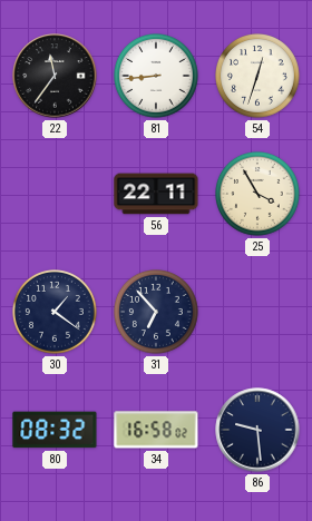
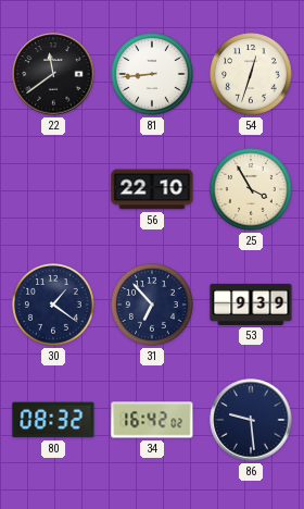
22: 11:36 -> 11:39
56: 22:11 -> 22:10
53: none -> 9:39
34: 16:58 -> 16:42
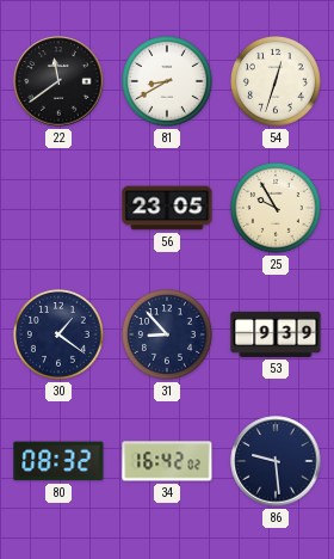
81: 8:44 -> 8:40
56: 22:10 -> 23:05
25: 3:55 -> 9:55
31: 6:53 -> 8:53
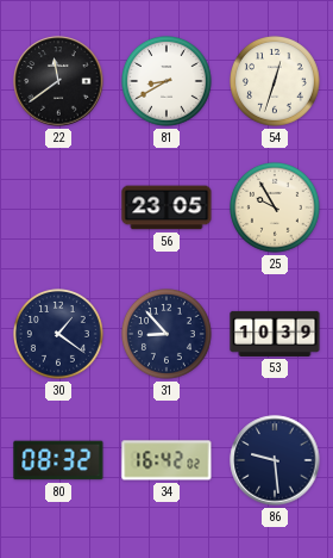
53: 9:39 -> 10:39
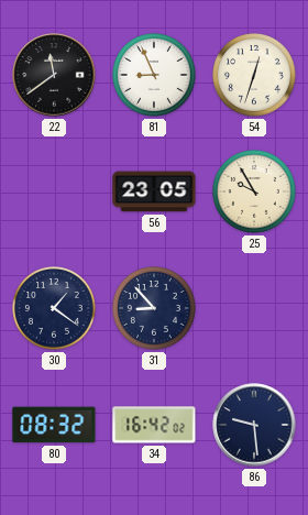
81: 8:40 -> 8:56
53: 10:39 -> none
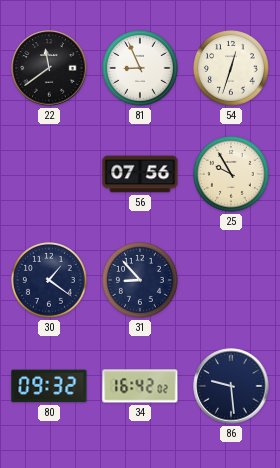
56: 23:05 -> 07:56
80: 08:32 -> 09:32
